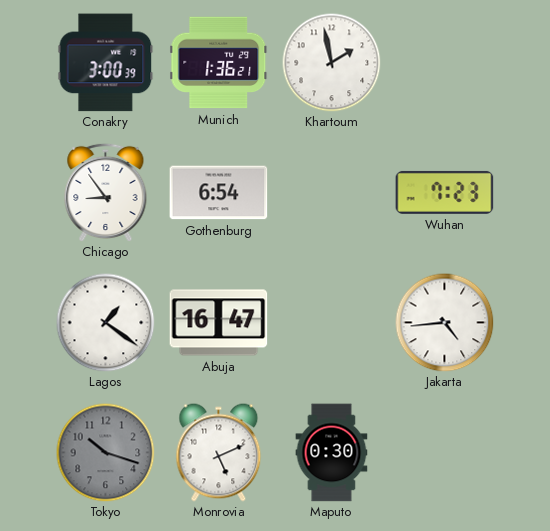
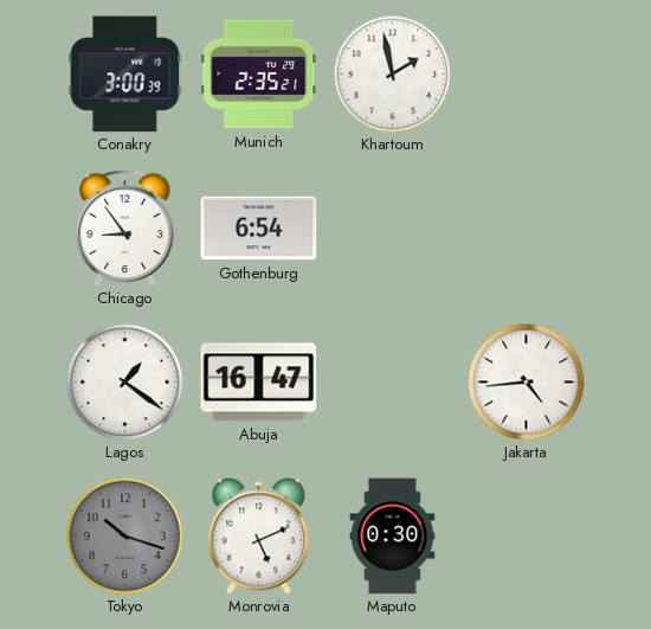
Munich: 1:36 -> 2:35
Wuhan: 7:23 -> none
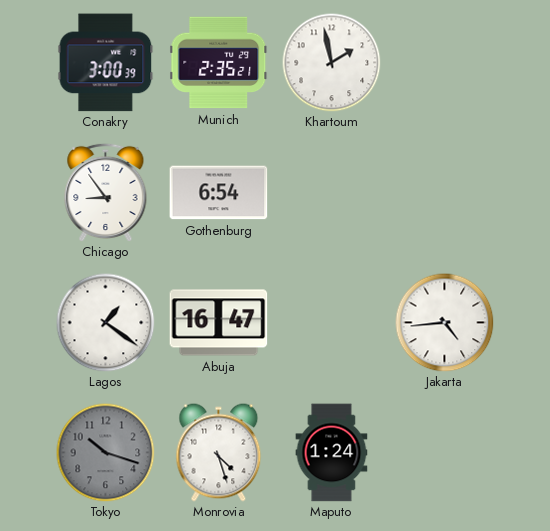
Monrovia: 5:11 -> 4:27
Maputo: 0:30 -> 1:24
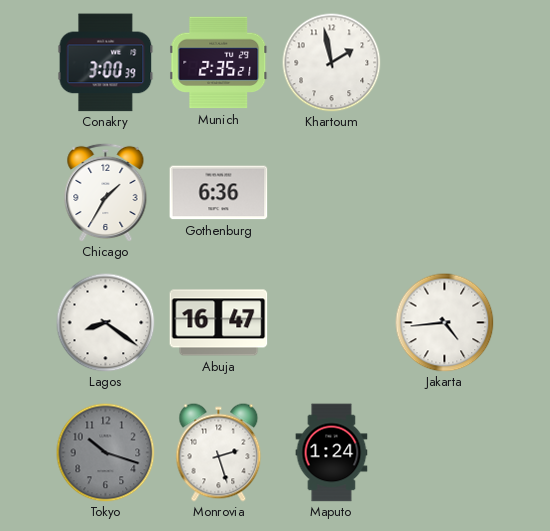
Chicago: 8:54 -> 1:35
Gothenburg: 6:54 -> 6:36
Lagos: 1:21 -> 8:21
Monrovia: 4:27 -> 2:27
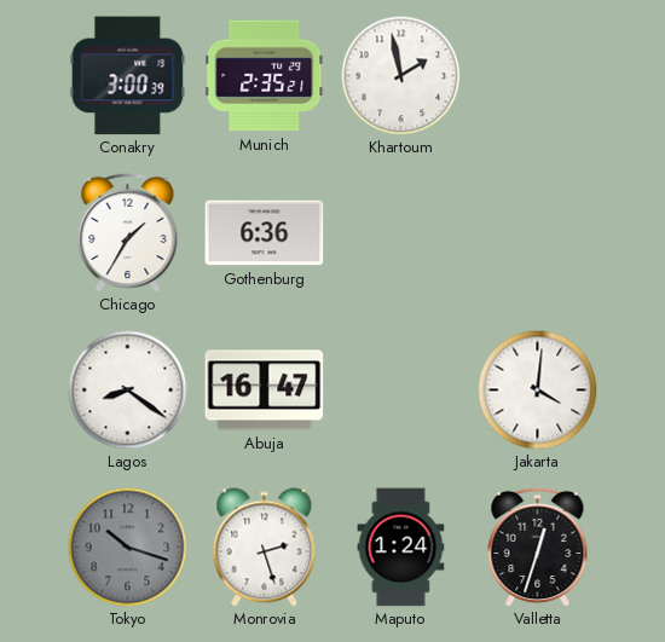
Jakarta: 4:44 -> 4:01
Valletta: none -> 12:33
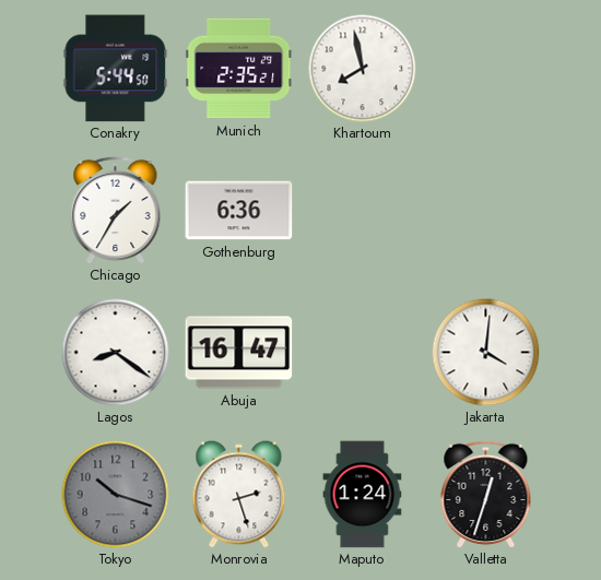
Conakry: 3:00 -> 5:44
Khartoum: 1:58 -> 7:58
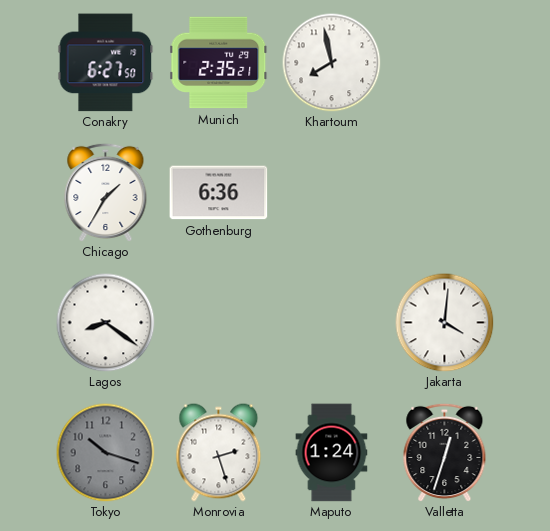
Conakry: 5:44 -> 6:27
Abuja: 16:47 -> none
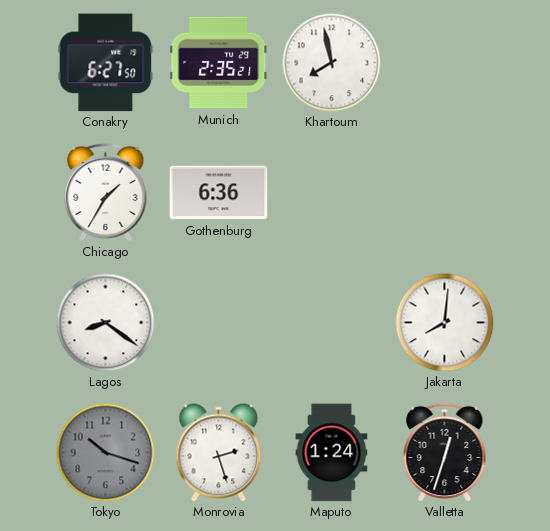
Jakarta: 4:01 -> 8:01
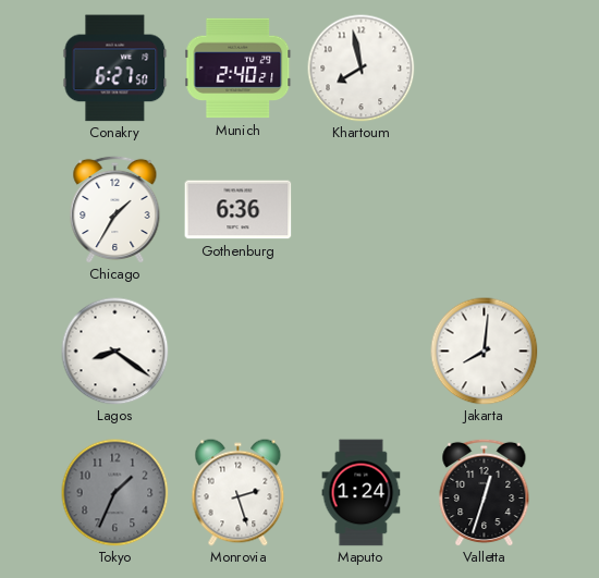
Munich: 2:35 -> 2:40
Tokyo: 10:18 -> 1:34
